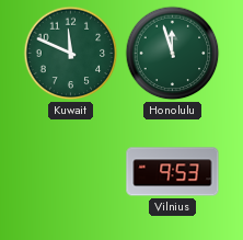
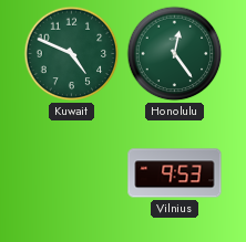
Kuwait: 11:49 -> 4:49
Honolulu: 11:57 -> 12:24
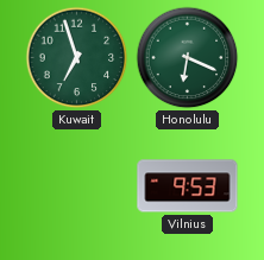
Kuwait: 4:49 -> 6:57
Honolulu: 12:24 -> 6:19
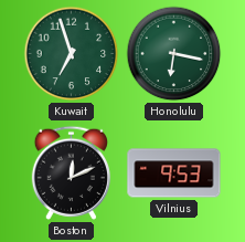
Honolulu: 6:19 -> 6:17
Boston: none -> 12:11
